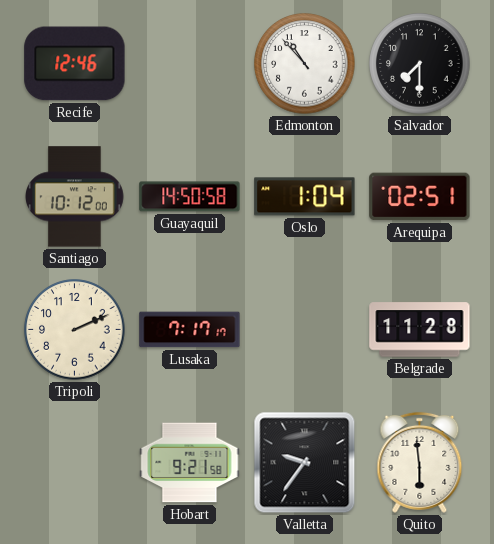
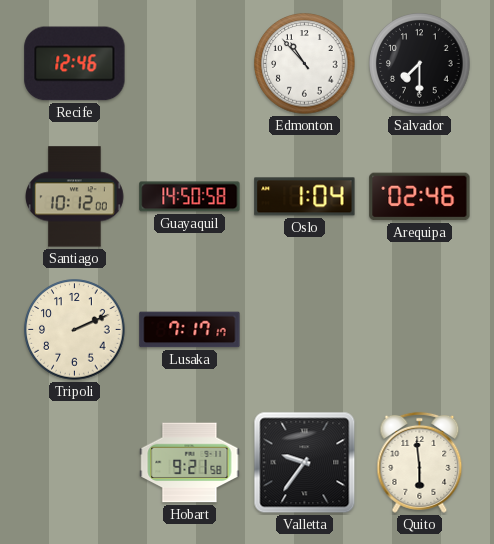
Arequipa: 02:51 -> 02:46
Belgrade: 11:28 -> none
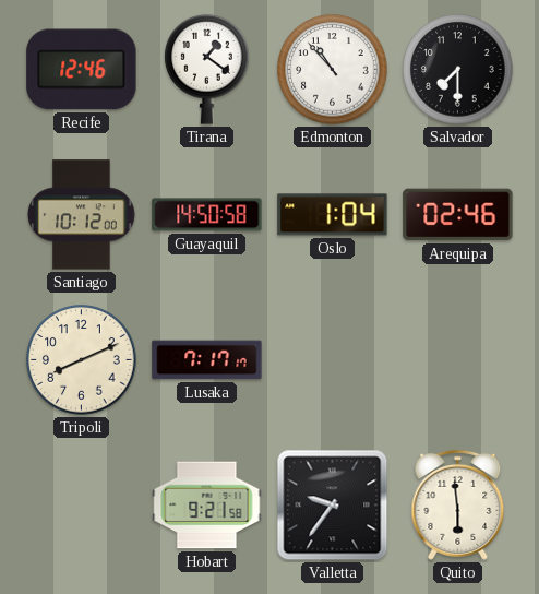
Tirana: none -> 1:21
Tripoli: 2:11 -> 8:11
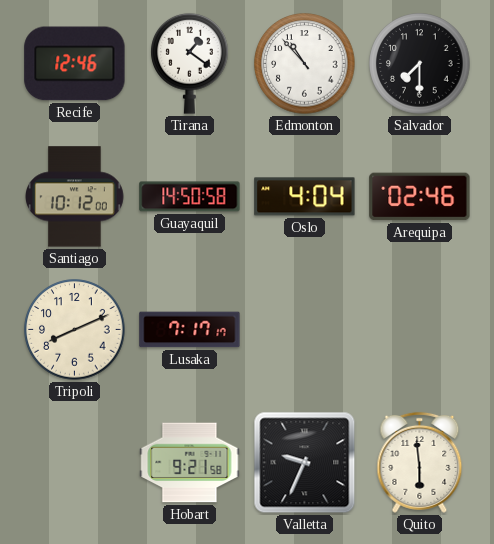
Oslo: 1:04 -> 4:04
Valletta: 9:36 -> 9:34
